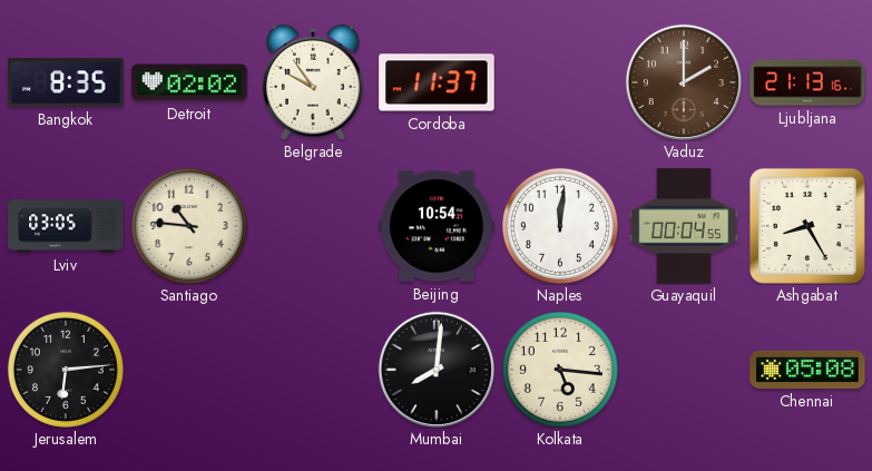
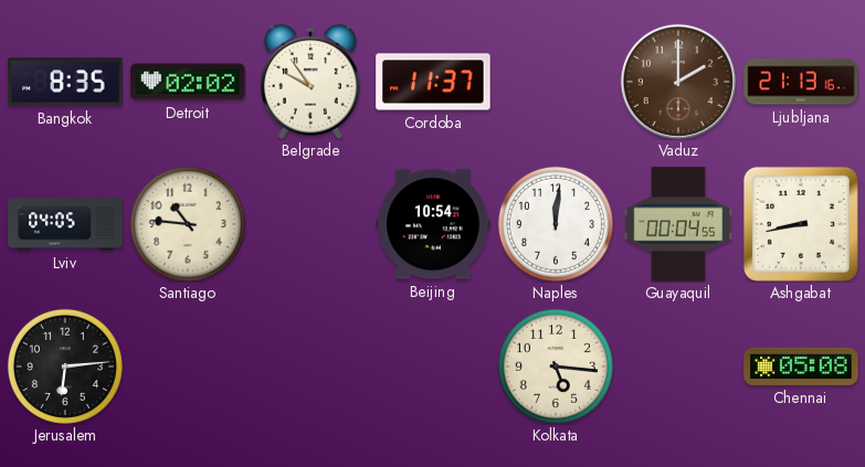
Lviv: 03:05 -> 04:05
Ashgabat: 8:25 -> 8:43
Mumbai: 8:01 -> none
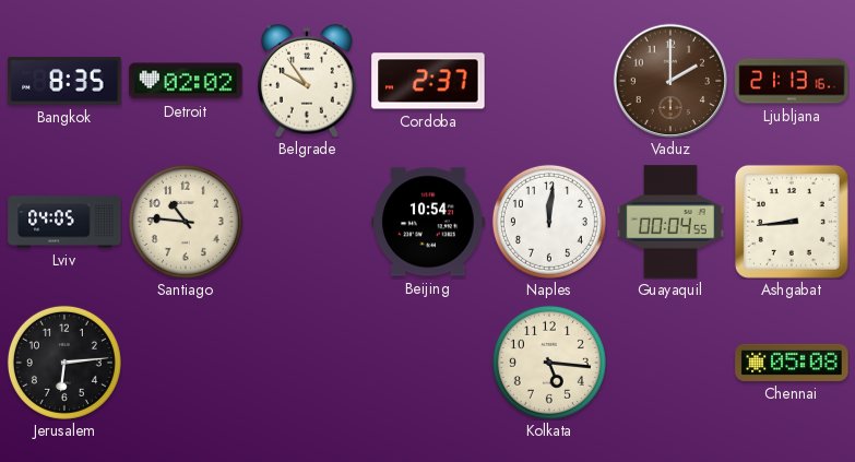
Cordoba: 11:37 -> 2:37
Ashgabat: 8:43 -> 8:44
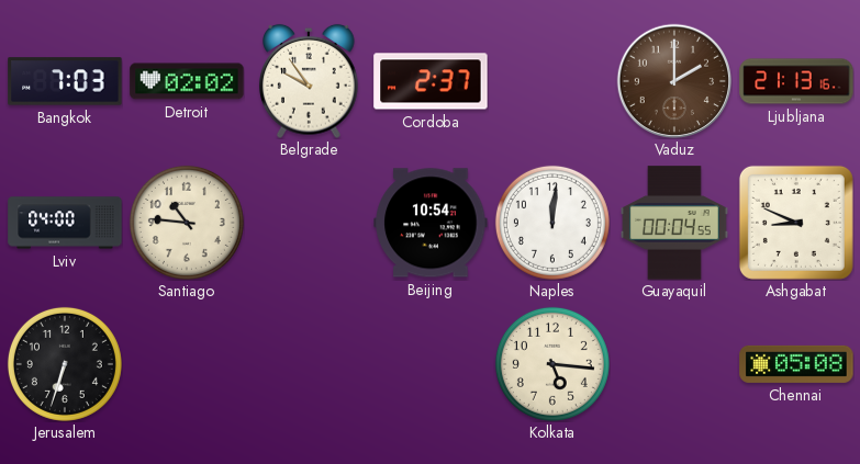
Bangkok: 8:35 -> 7:03
Lviv: 04:05 -> 04:00
Ashgabat: 8:44 -> 8:49
Jerusalem: 6:14 -> 6:33
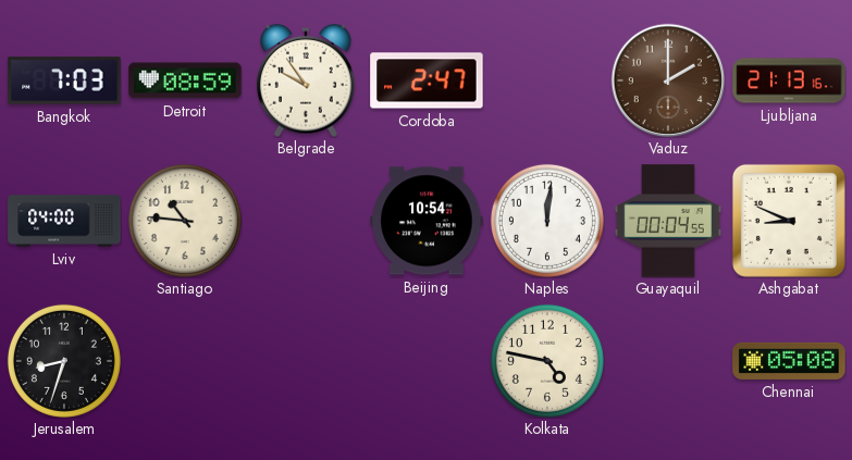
Detroit: 02:02 -> 08:59
Cordoba: 2:37 -> 2:47
Jerusalem: 6:33 -> 8:33
Kolkata: 5:16 -> 4:47
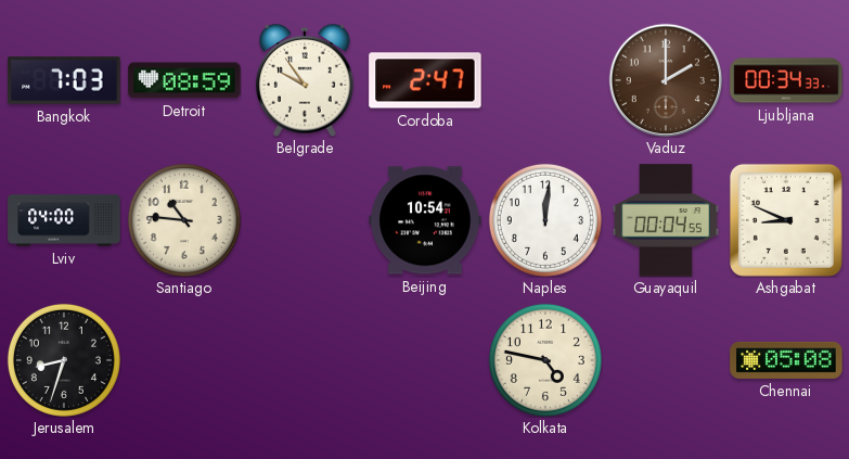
Ljubljana: 21:13 -> 00:34
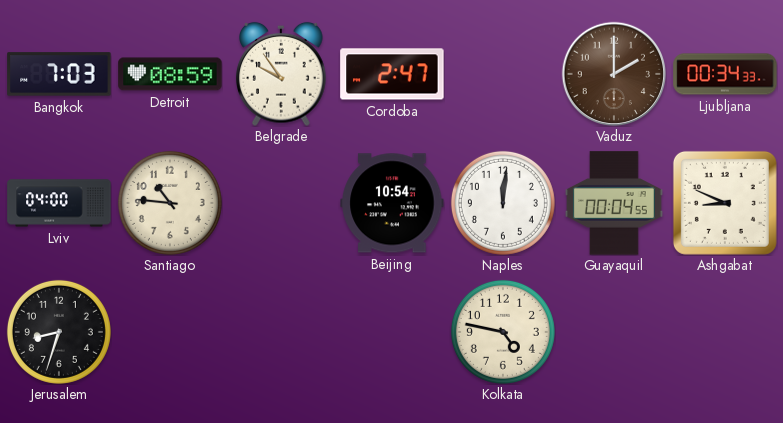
Chennai: 05:08 -> none
